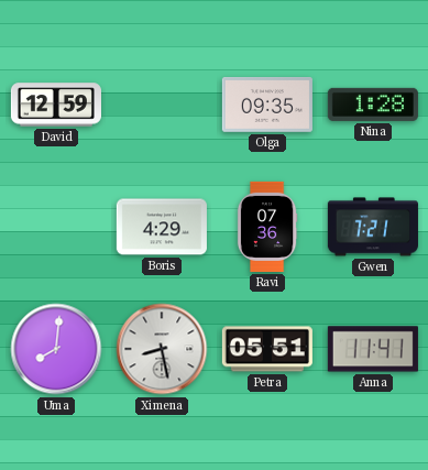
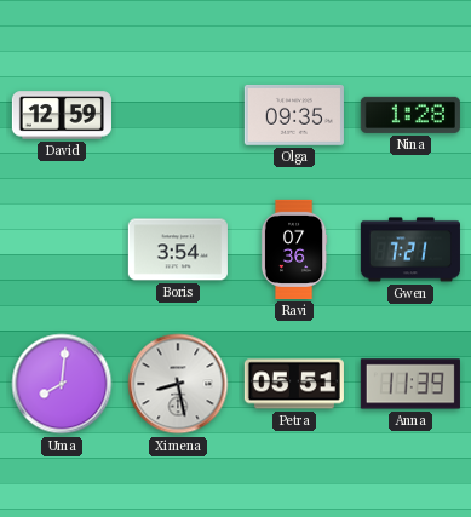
Boris: 4:29 -> 3:54
Anna: 11:41 -> 11:39
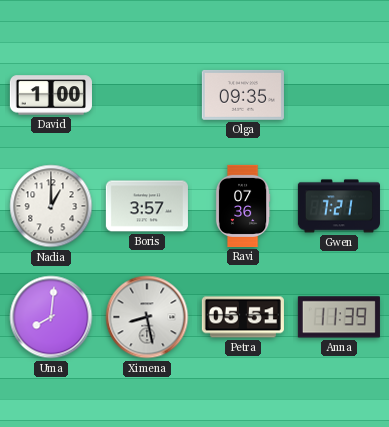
David: 12:59 -> 1:00
Nina: 1:28 -> none
Nadia: none -> 1:00
Boris: 3:54 -> 3:57
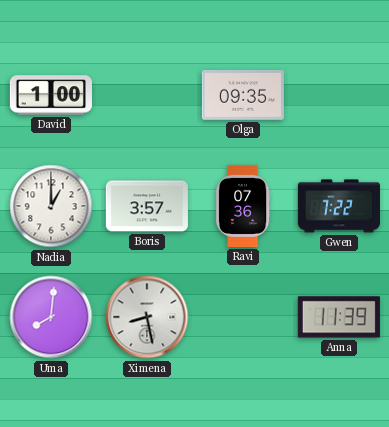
Gwen: 7:21 -> 7:22
Petra: 05:51 -> none
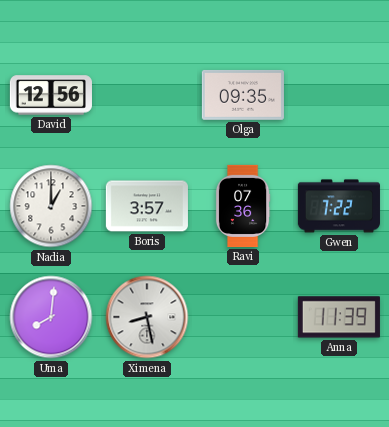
David: 1:00 -> 12:56
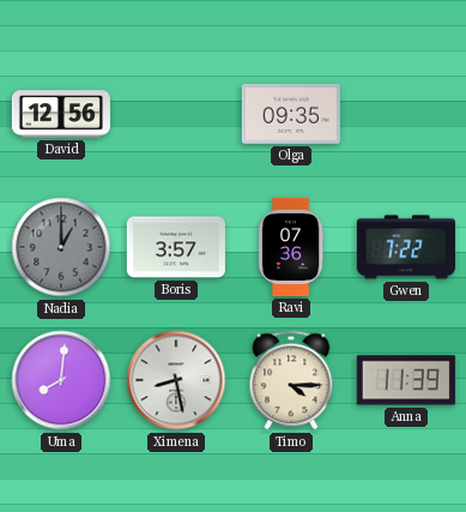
Nadia dial: white -> grey
Timo: none -> 4:15
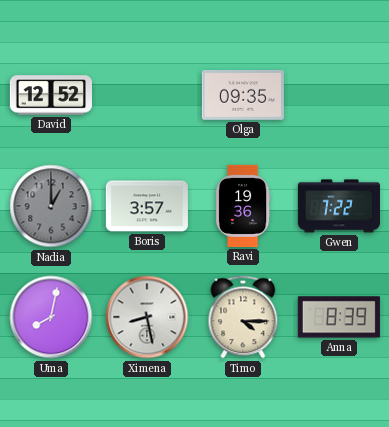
David: 12:56 -> 12:52
Ravi: 07:36 -> 19:36
Uma: 8:01 -> 8:02
Anna: 11:39 -> 8:39
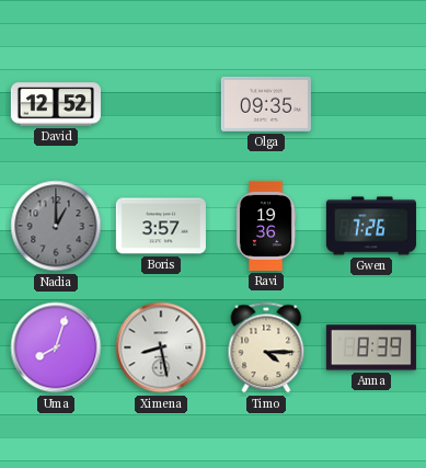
Gwen: 7:22 -> 7:26
Uma: 8:02 -> 8:03
